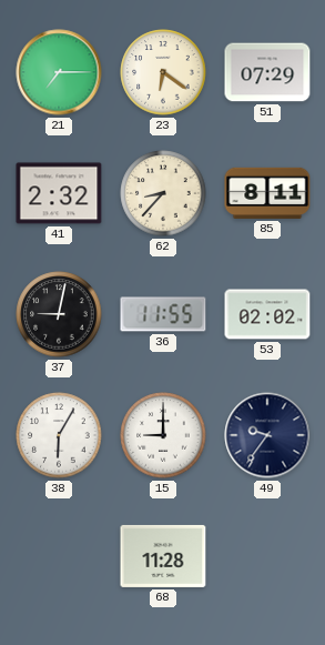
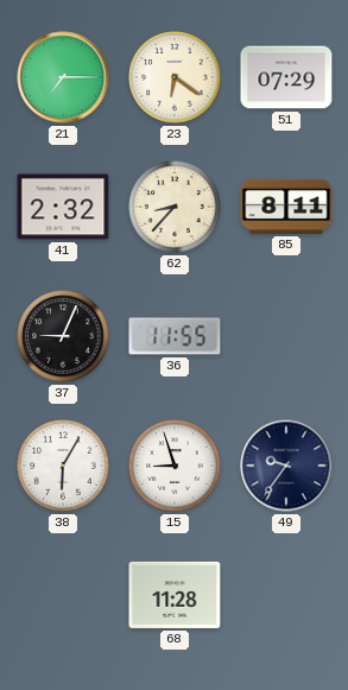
37: 9:02 -> 9:04
53: 02:02 -> none
15: 9:00 -> 8:57
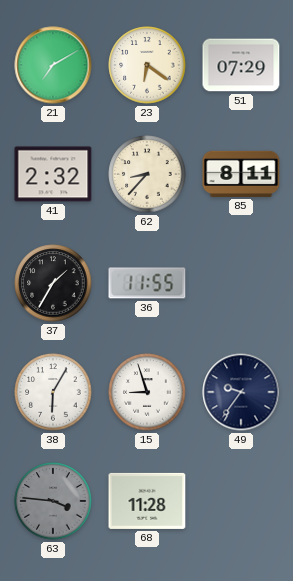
21: 7:15 -> 7:10
37: 9:04 -> 1:35
63: none -> 3:46
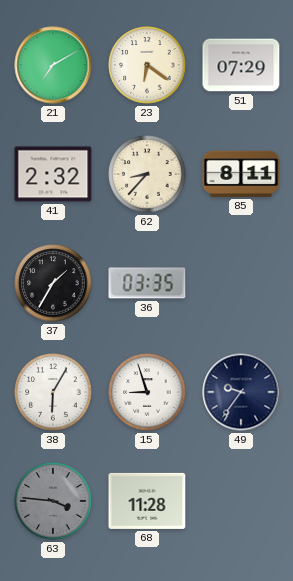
36: 11:55 -> 03:35
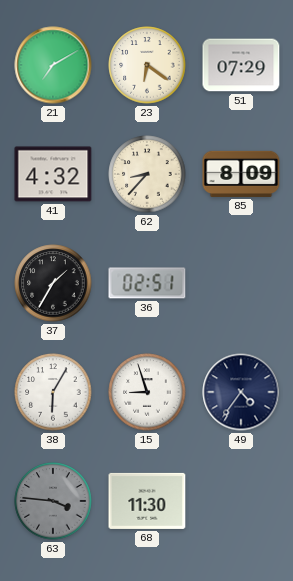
41: 2:32 -> 4:32
85: 8:11 -> 8:09
36: 03:35 -> 02:51
49: 9:36 -> 4:36
68: 11:28 -> 11:30
